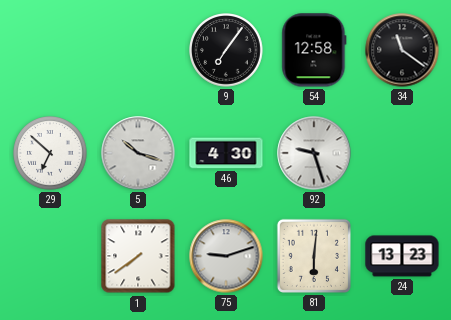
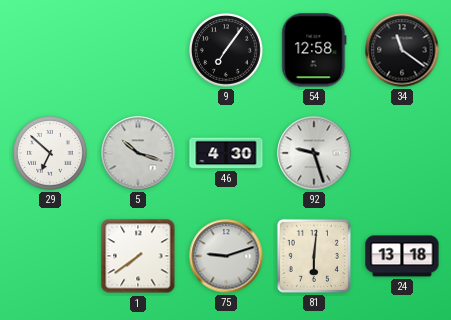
24: 13:23 -> 13:18
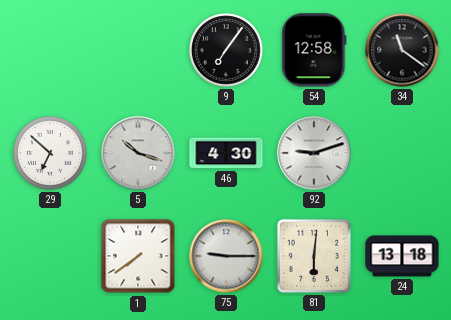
92: 9:27 -> 9:12
75: 9:12 -> 9:15
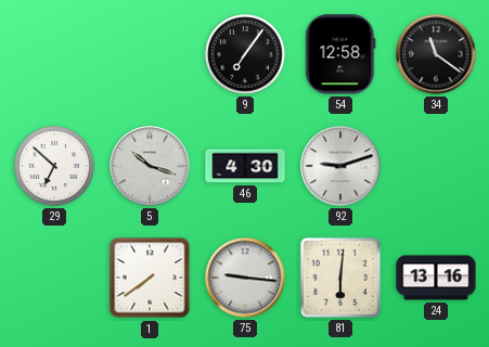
75: 9:15 -> 9:16
24: 13:18 -> 13:16
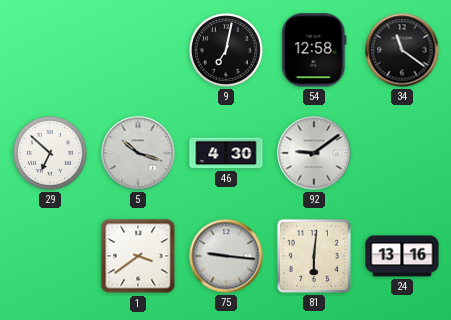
9: 7:06 -> 7:02
92: 9:12 -> 9:09
1: 7:39 -> 3:39
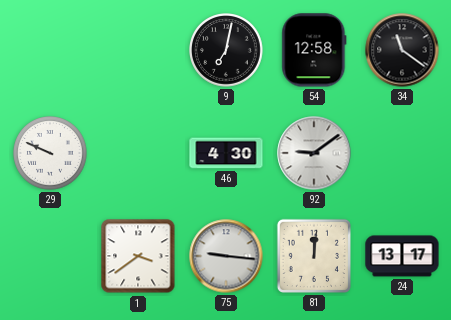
29: 6:52 -> 9:49
5: 10:18 -> none
81: 6:01 -> 12:01
24: 13:16 -> 13:17
